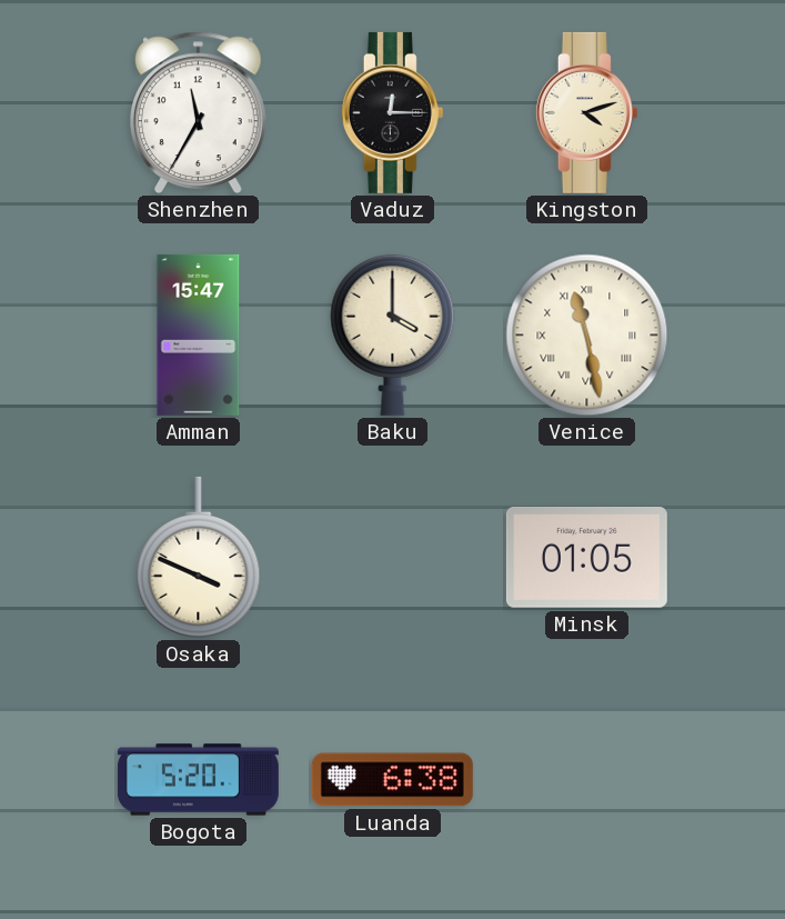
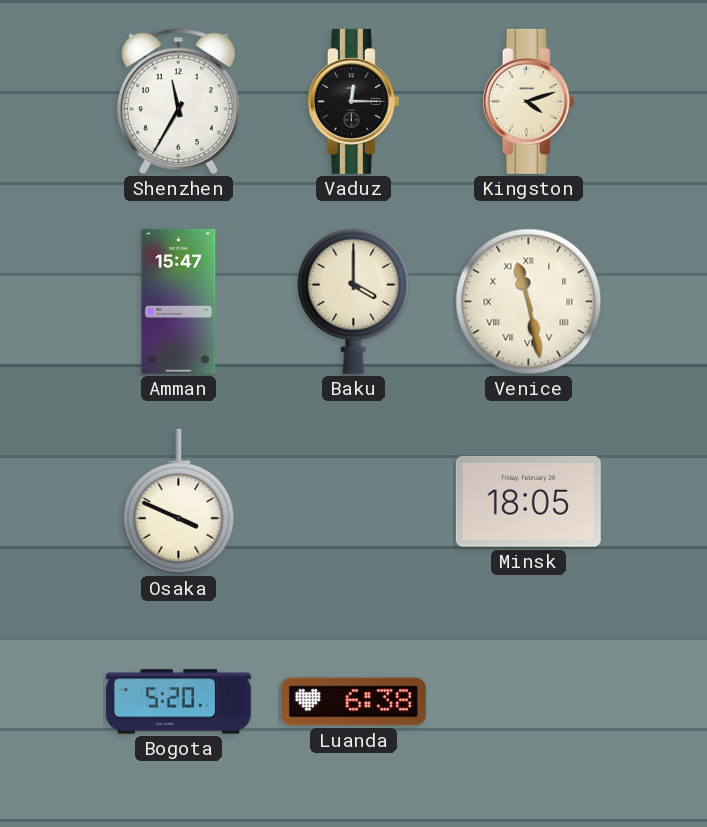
Minsk: 01:05 -> 18:05
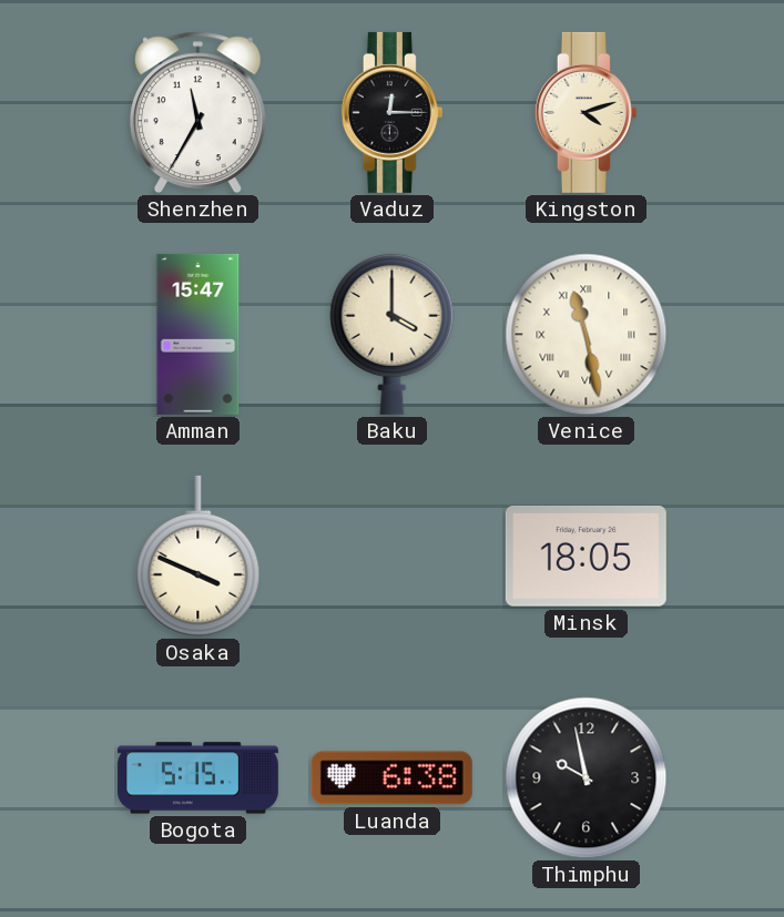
Bogota: 5:20 -> 5:15
Thimphu: none -> 9:58
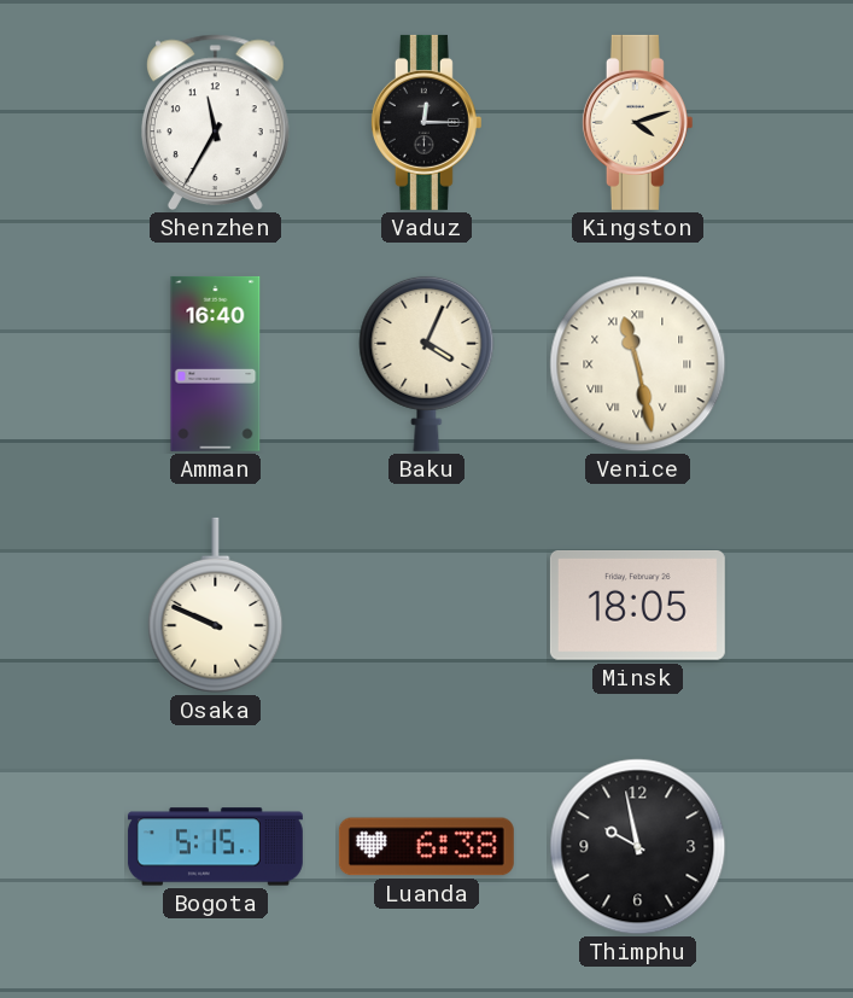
Amman: 15:47 -> 16:40
Baku: 4:00 -> 4:04
Osaka: 3:49 -> 9:49
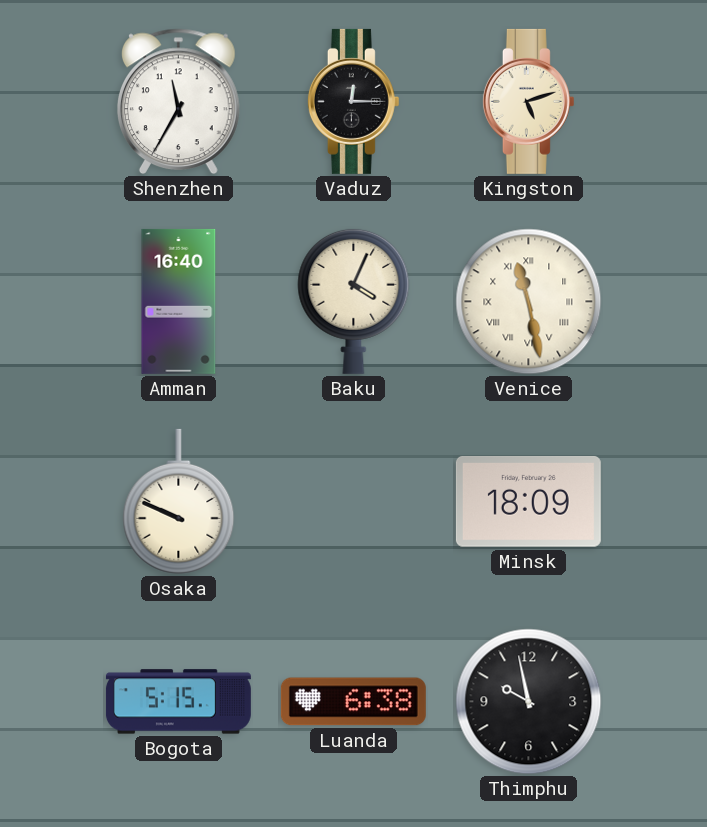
Kingston: 4:12 -> 5:12
Minsk: 18:05 -> 18:09
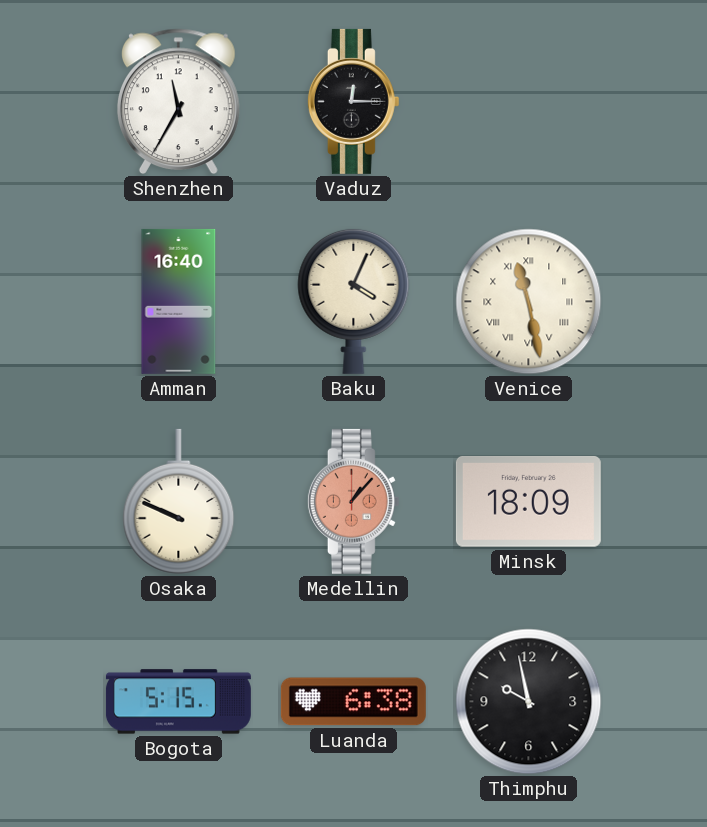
Kingston: 5:12 -> none
Medellin: none -> 1:07
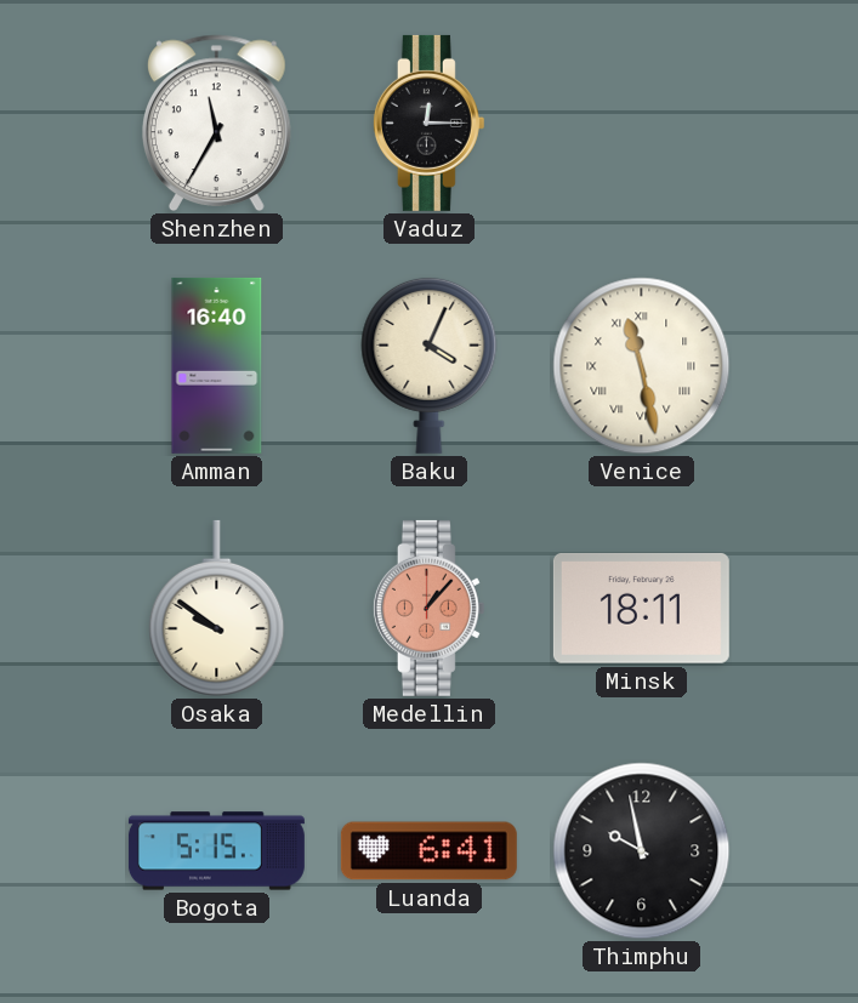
Osaka: 9:49 -> 9:51
Minsk: 18:09 -> 18:11
Luanda: 6:38 -> 6:41
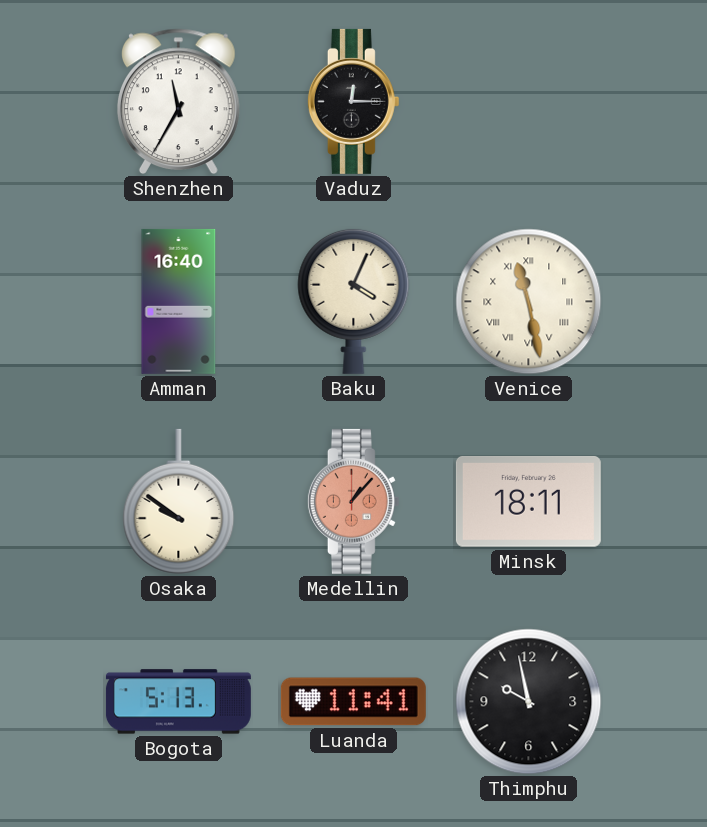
Bogota: 5:15 -> 5:13
Luanda: 6:41 -> 11:41
